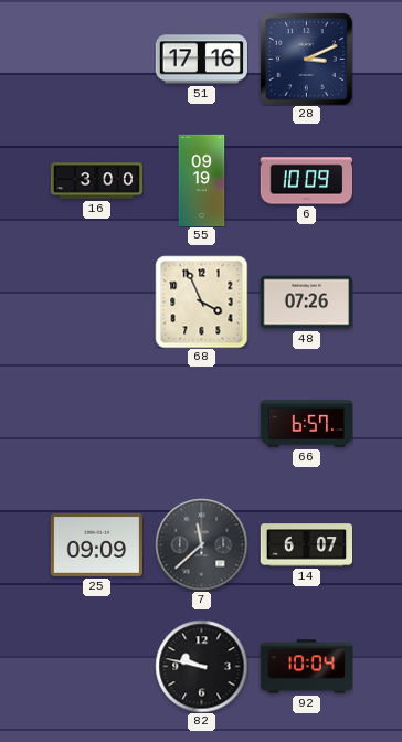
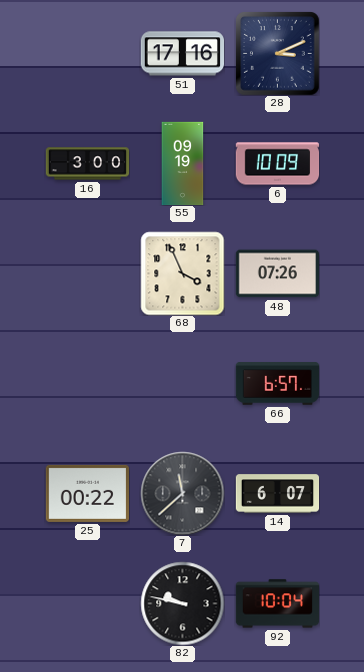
25: 09:09 -> 00:22
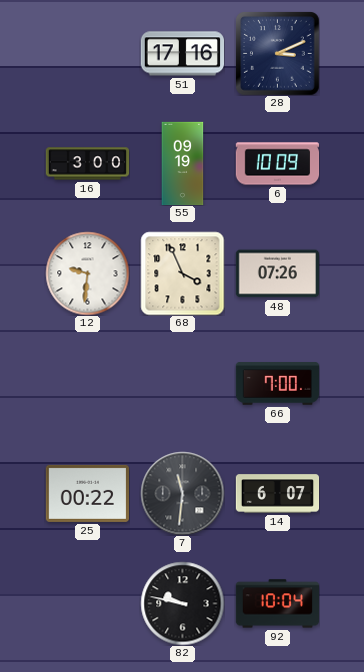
12: none -> 9:31
66: 6:57 -> 7:00
7: 11:38 -> 11:31
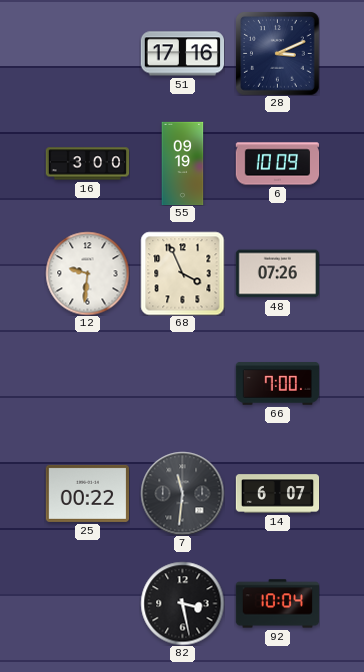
82: 9:47 -> 3:28
